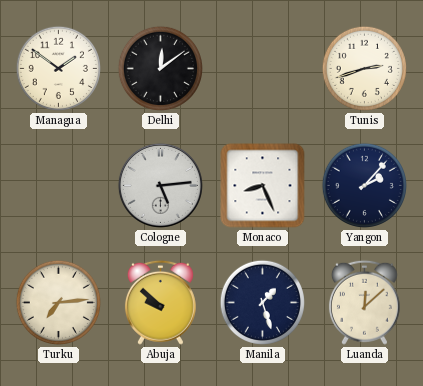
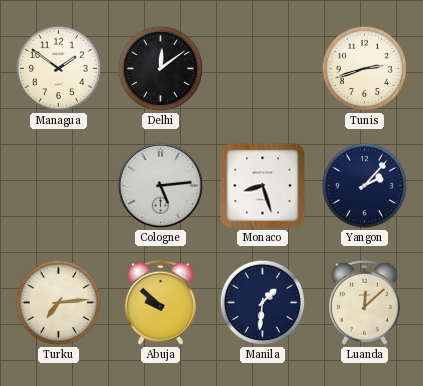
Monaco: 8:26 -> 8:27
Manila: 1:27 -> 1:31
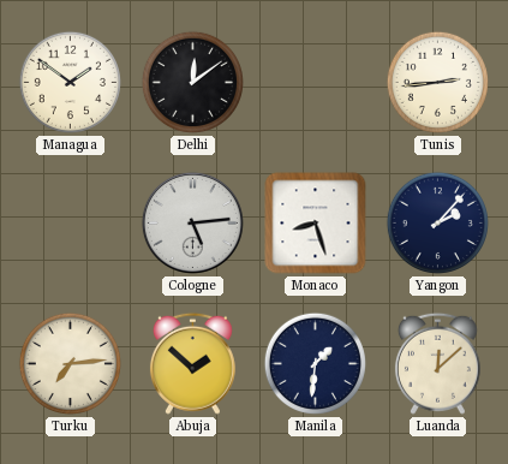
Tunis: 2:42 -> 2:44
Abuja: 9:52 -> 1:52
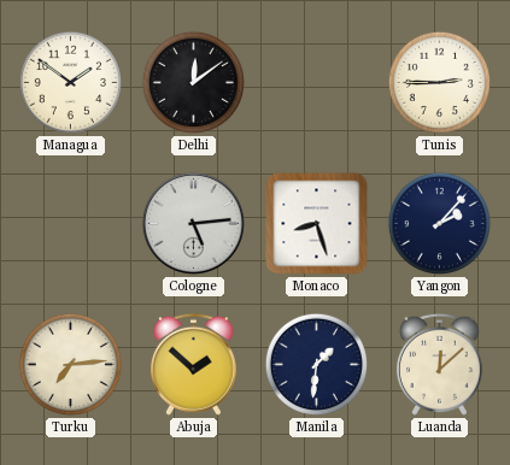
Tunis: 2:44 -> 2:45
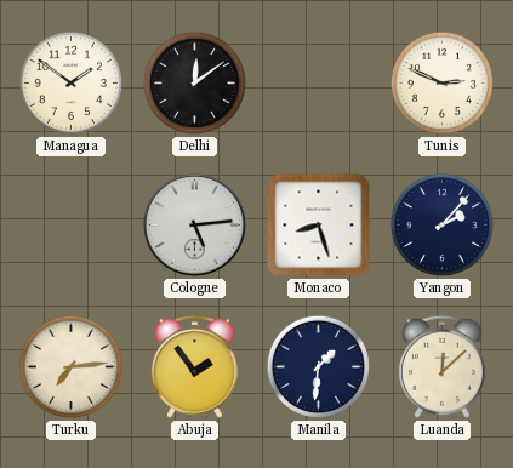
Tunis: 2:45 -> 2:49
Abuja: 1:52 -> 1:54
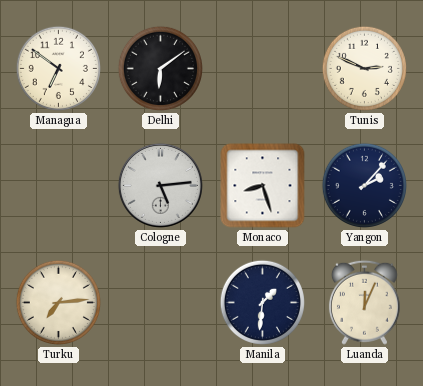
Managua: 1:51 -> 6:51
Delhi: 12:09 -> 6:09
Abuja: 1:54 -> none
Luanda: 12:08 -> 12:04
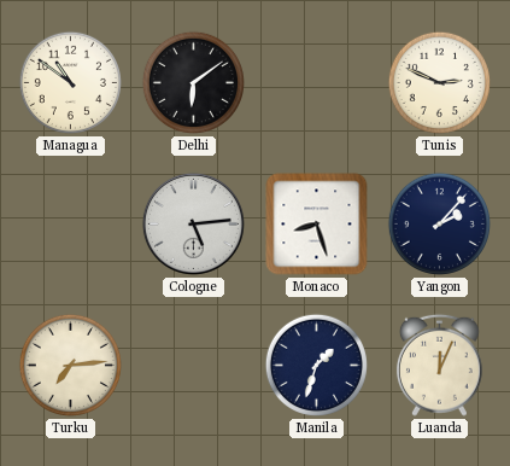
Managua: 6:51 -> 10:51
Manila: 1:31 -> 1:33
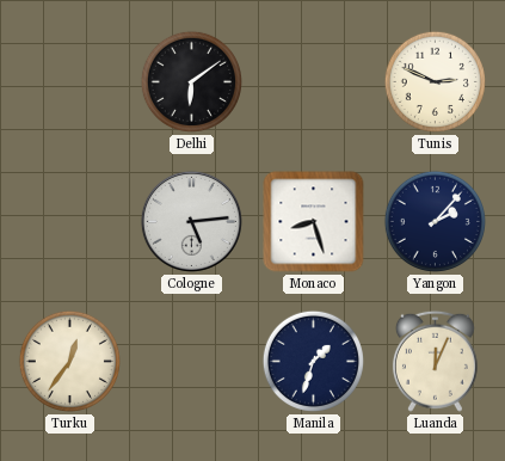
Managua: 10:51 -> none
Turku: 7:14 -> 12:36
